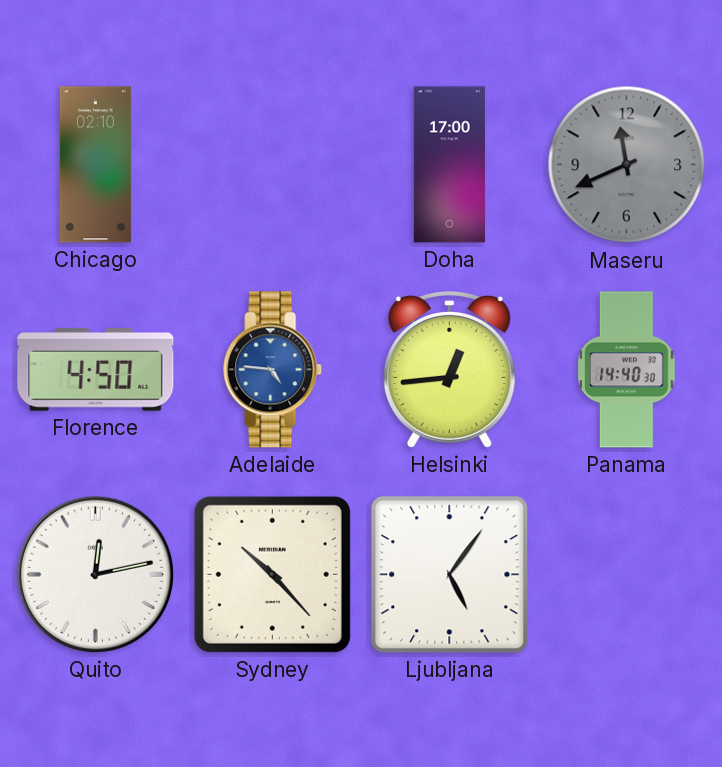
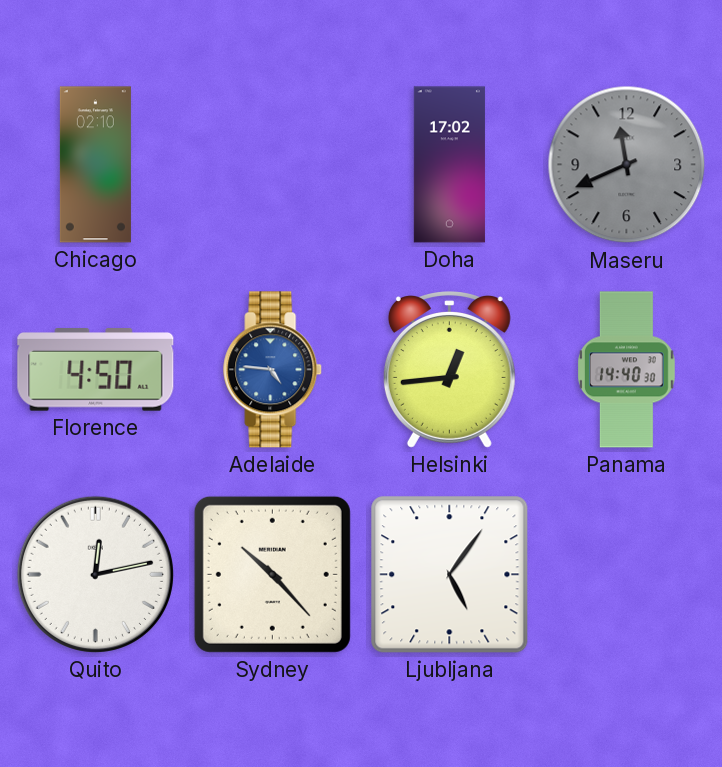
Doha: 17:00 -> 17:02
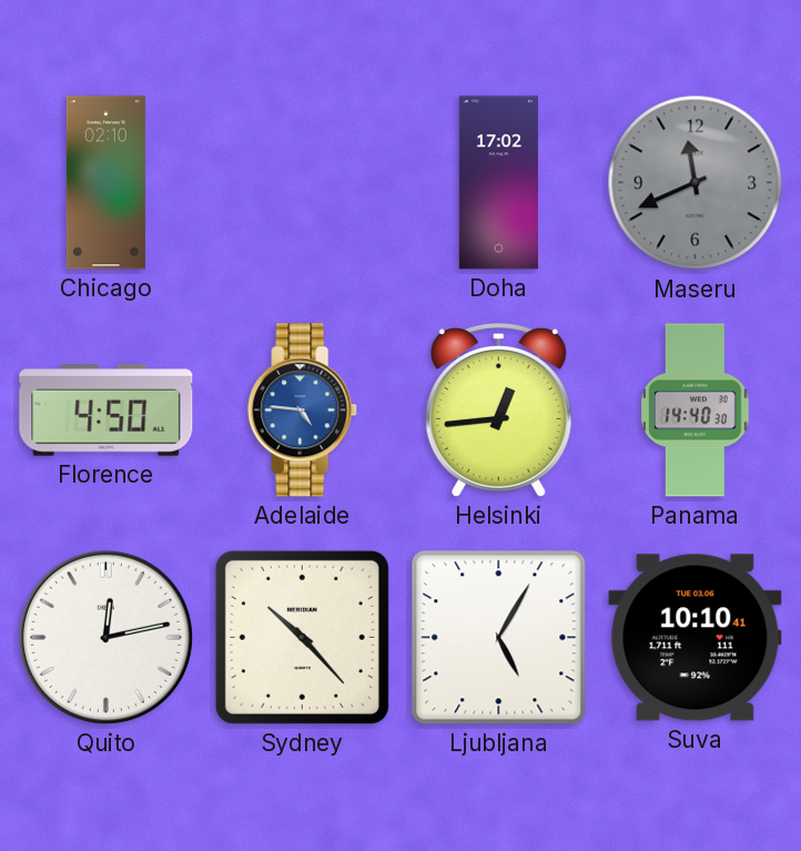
Ljubljana: 5:06 -> 5:05
Suva: none -> 10:10
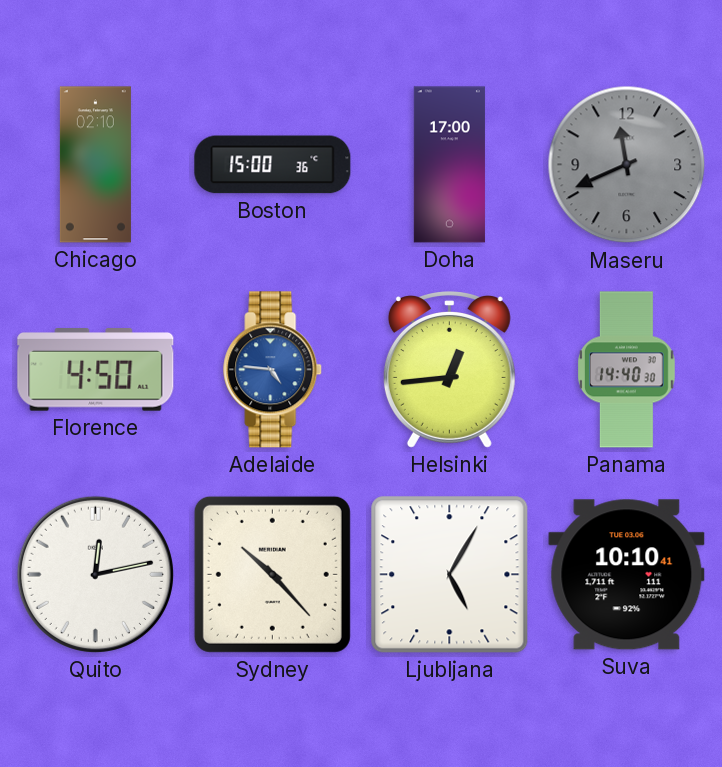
Boston: none -> 15:00
Doha: 17:02 -> 17:00
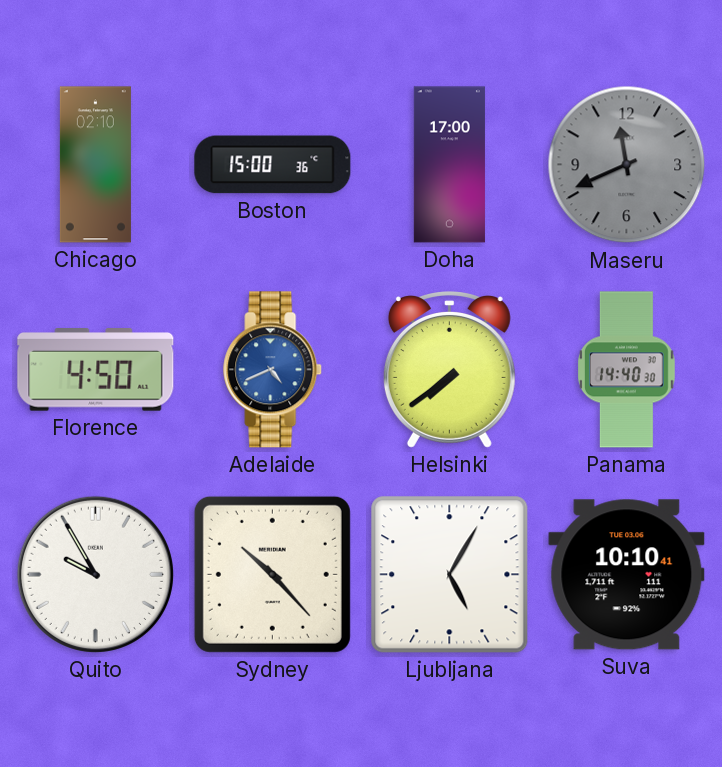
Adelaide: 4:46 -> 4:41
Helsinki: 12:44 -> 7:39
Quito: 12:13 -> 9:55
